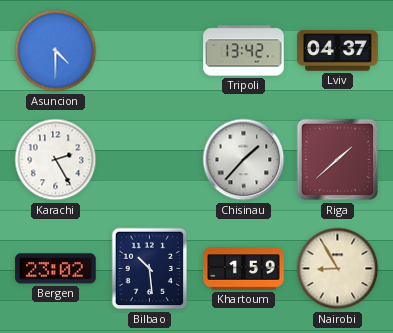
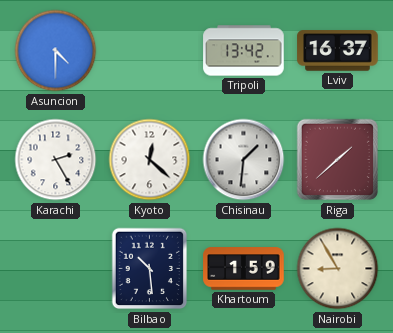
Lviv: 04:37 -> 16:37
Kyoto: none -> 12:22
Chisinau: 1:37 -> 1:31
Bergen: 23:02 -> none
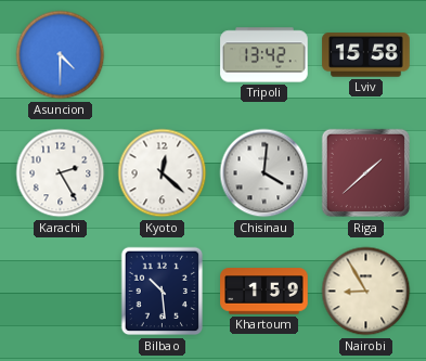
Lviv: 16:37 -> 15:58
Chisinau: 1:31 -> 4:01
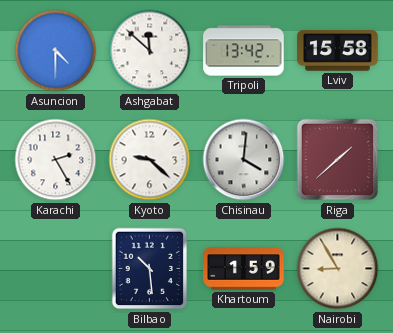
Ashgabat: none -> 11:52
Kyoto: 12:22 -> 9:22
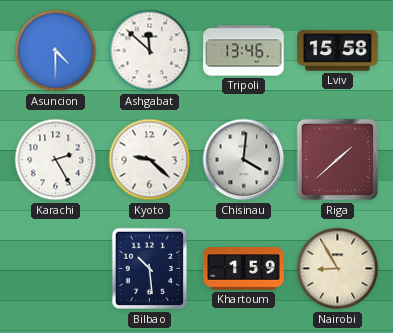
Tripoli: 13:42 -> 13:46
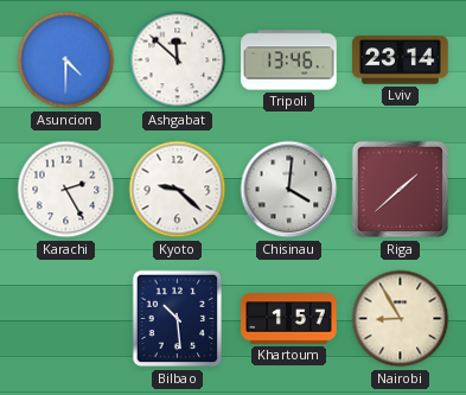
Lviv: 15:58 -> 23:14
Khartoum: 1:59 -> 1:57
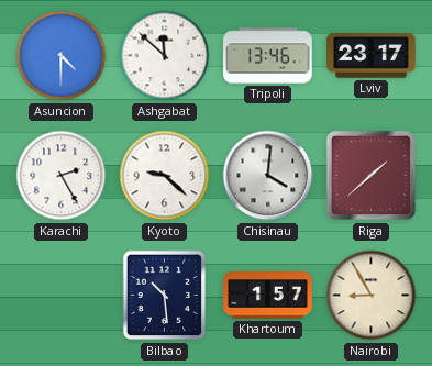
Lviv: 23:14 -> 23:17
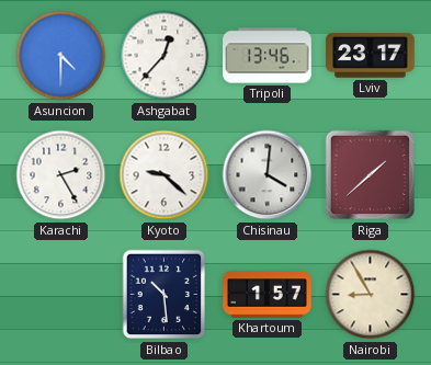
Ashgabat: 11:52 -> 12:37
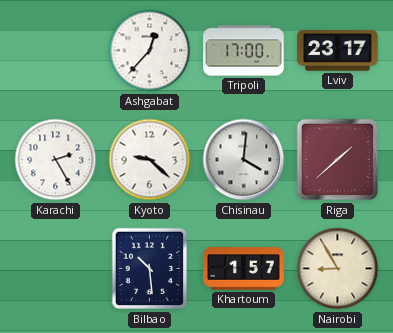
Asuncion: 4:30 -> none
Tripoli: 13:46 -> 17:00
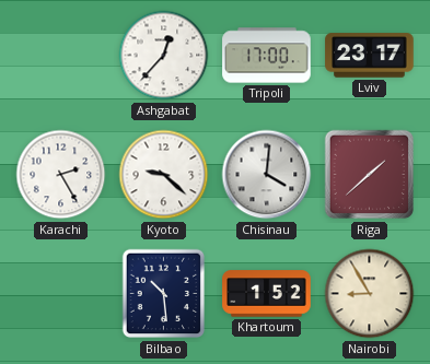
Khartoum: 1:57 -> 1:52
